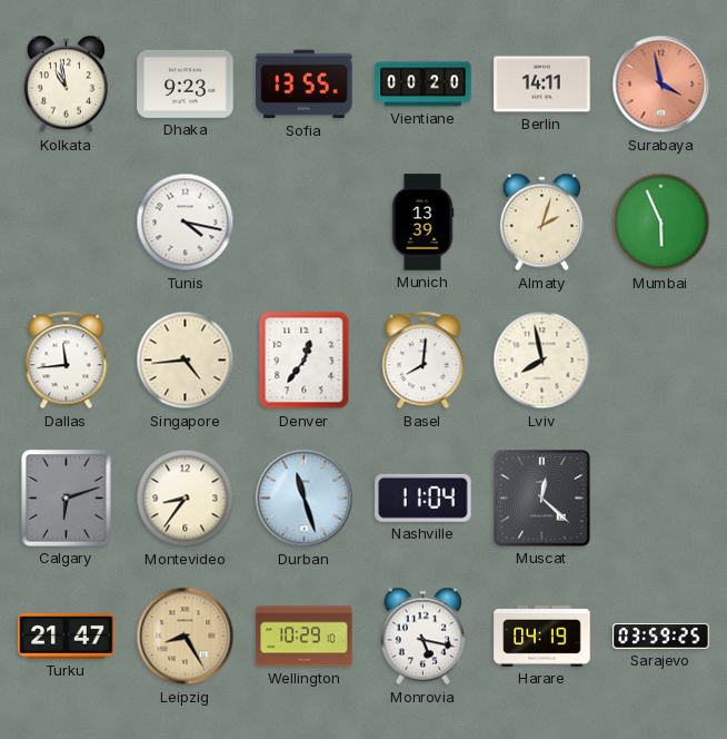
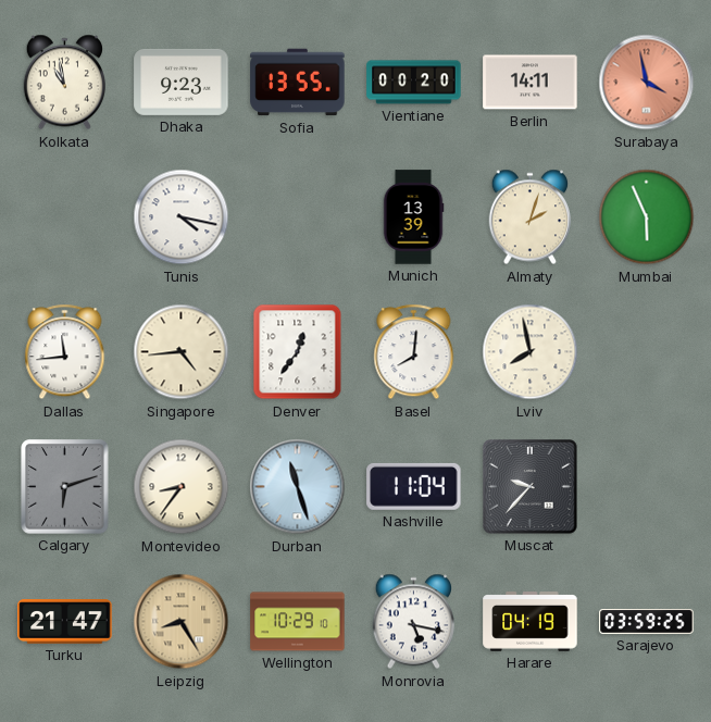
Muscat: 12:22 -> 9:37
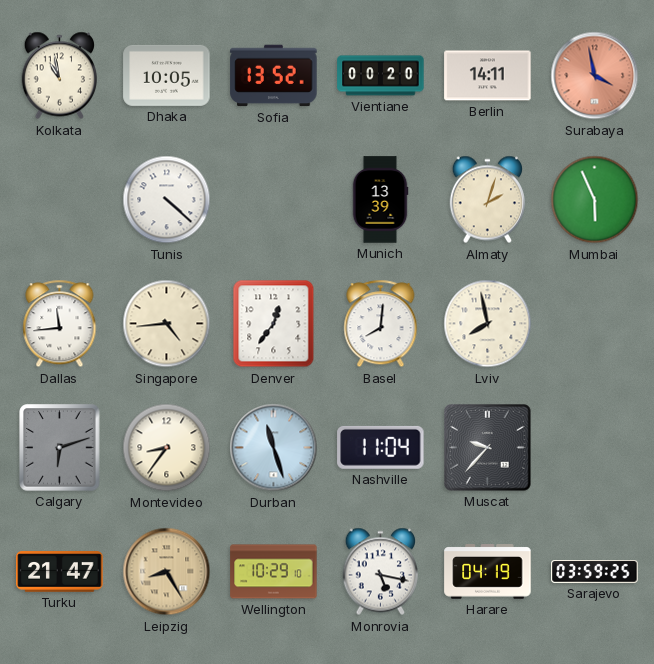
Dhaka: 9:23 -> 10:05
Sofia: 13:55 -> 13:52
Tunis: 4:17 -> 4:22
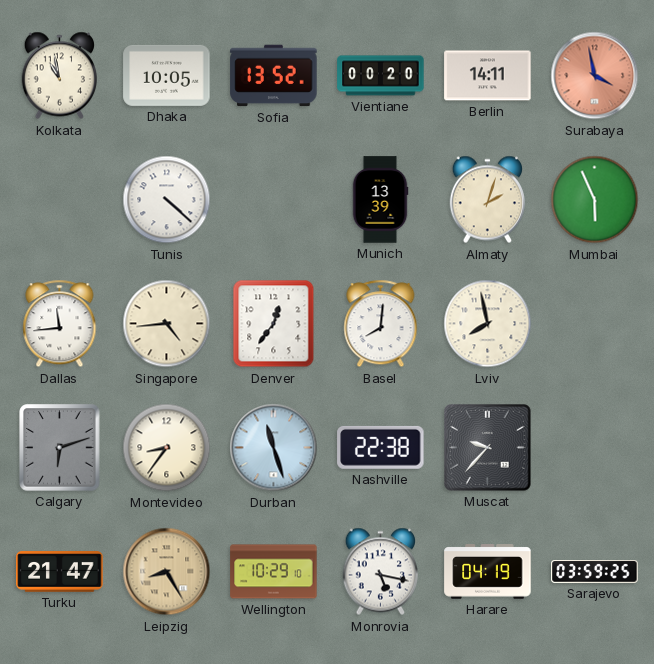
Nashville: 11:04 -> 22:38
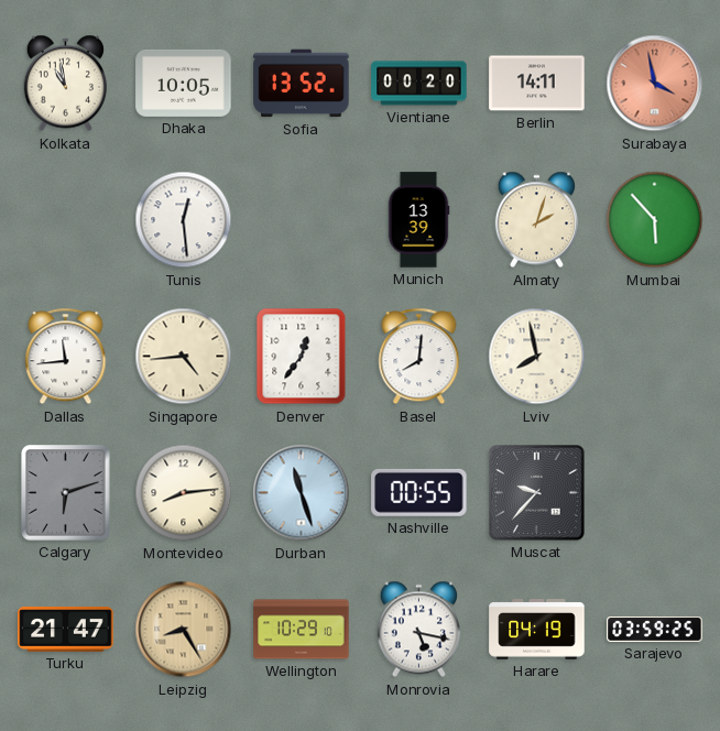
Tunis: 4:22 -> 12:29
Mumbai: 5:56 -> 5:53
Montevideo: 8:36 -> 8:14
Nashville: 22:38 -> 00:55
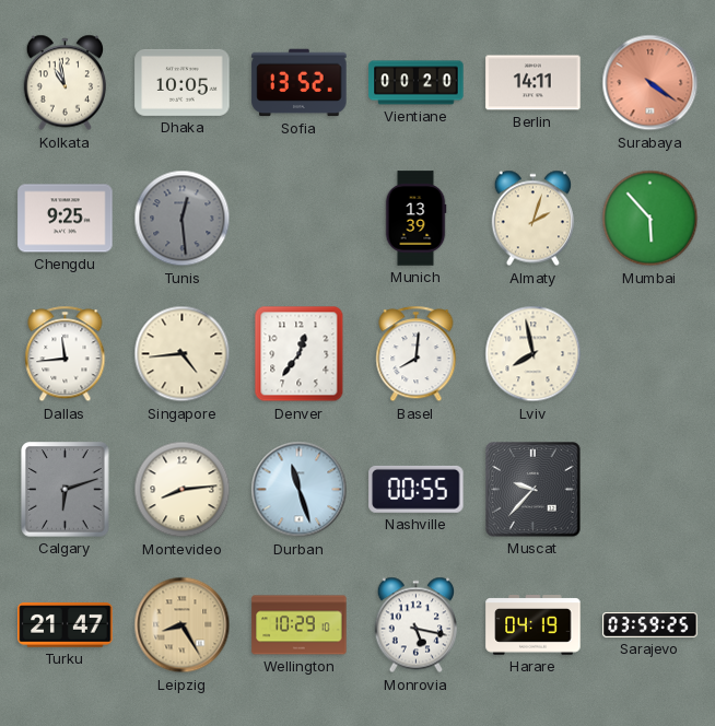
Surabaya: 3:58 -> 4:21
Chengdu: none -> 9:25
Tunis dial: white -> grey
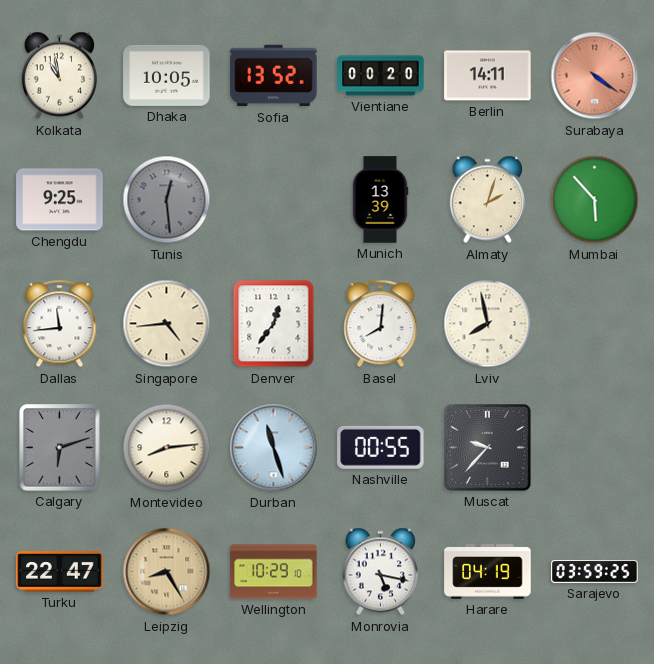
Turku: 21:47 -> 22:47
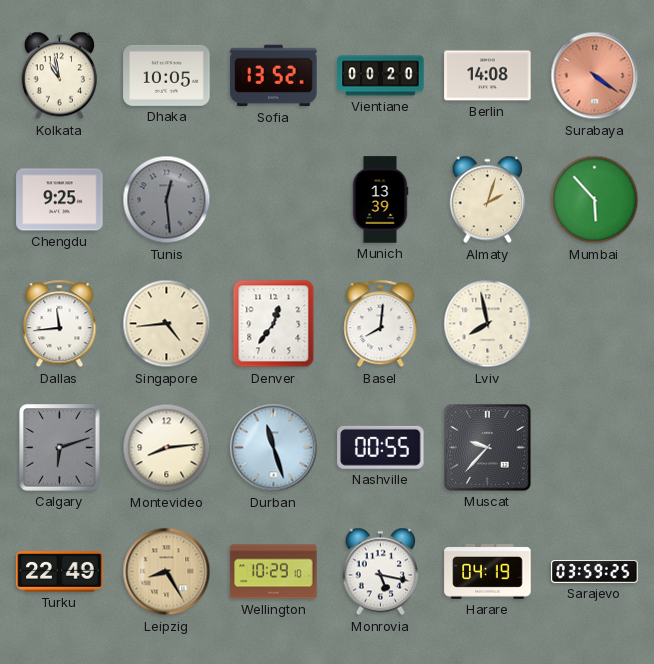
Berlin: 14:11 -> 14:08
Turku: 22:47 -> 22:49
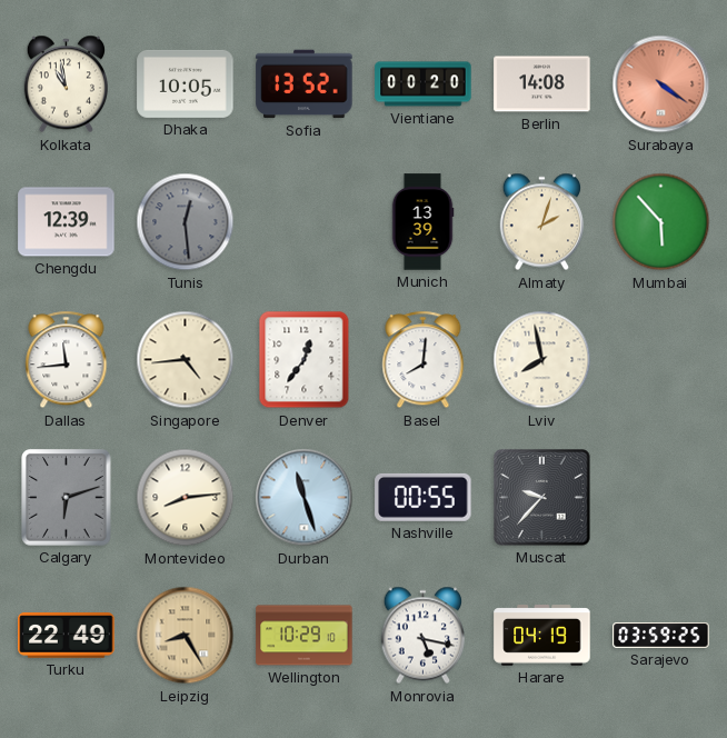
Chengdu: 9:25 -> 12:39
